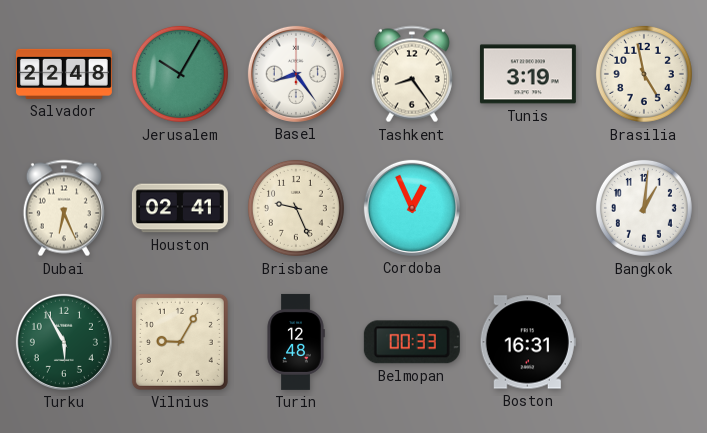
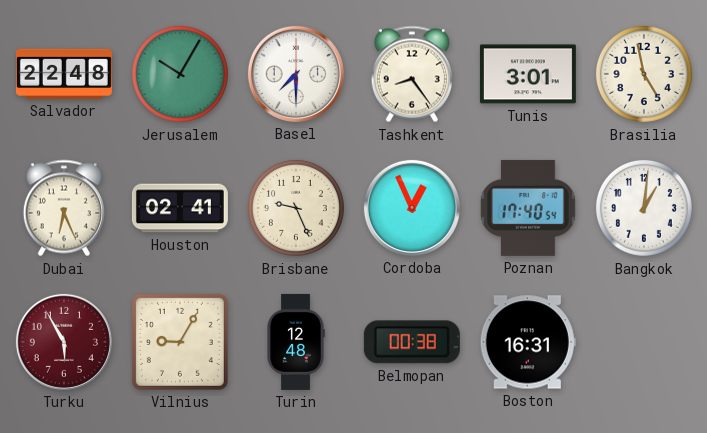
Basel: 8:24 -> 7:30
Tunis: 3:19 -> 3:01
Poznan: none -> 17:40
Turku dial: green -> burgundy
Belmopan: 00:33 -> 00:38
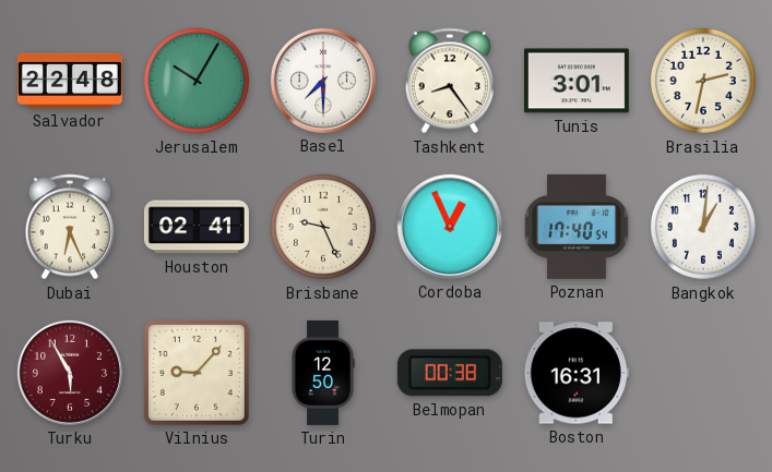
Brasilia: 4:58 -> 2:32
Vilnius: 9:05 -> 9:07
Turin: 12:48 -> 12:50
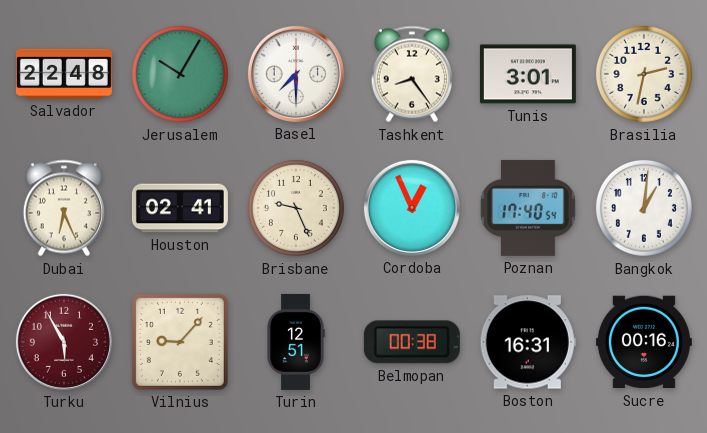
Turin: 12:50 -> 12:51
Sucre: none -> 00:16
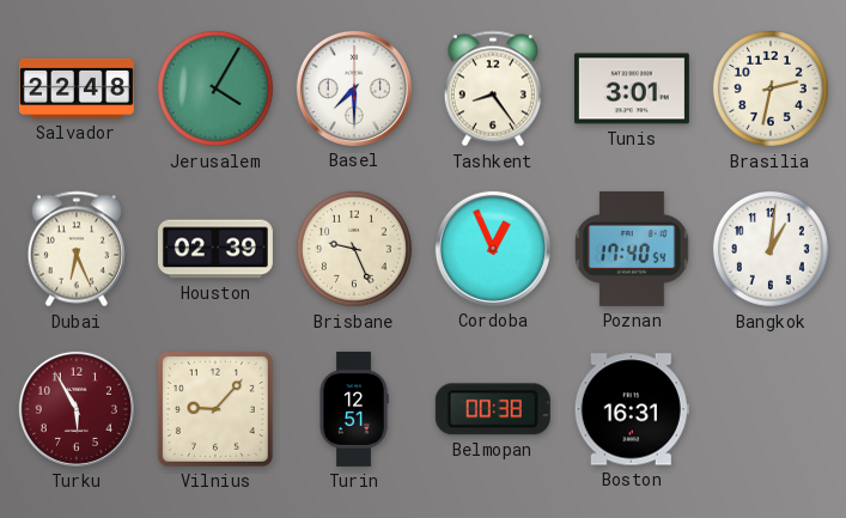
Jerusalem: 10:05 -> 4:05
Houston: 02:41 -> 02:39
Sucre: 00:16 -> none
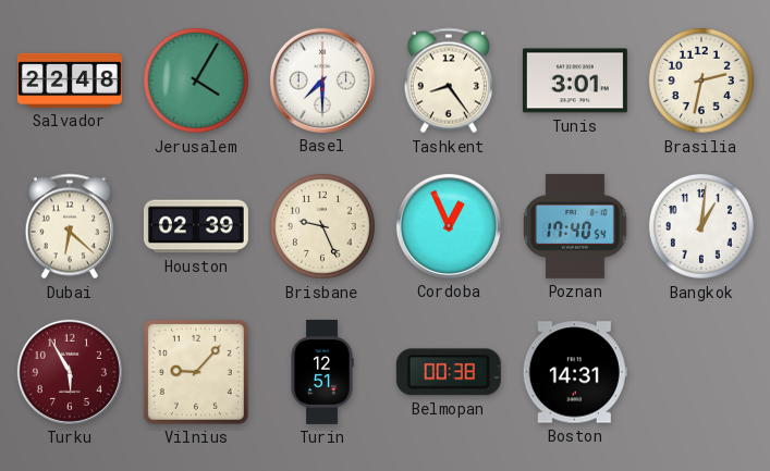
Dubai: 6:26 -> 6:22
Boston: 16:31 -> 14:31
